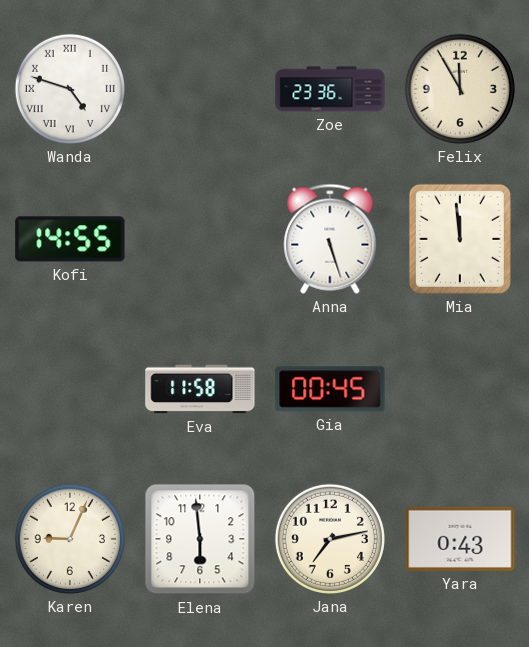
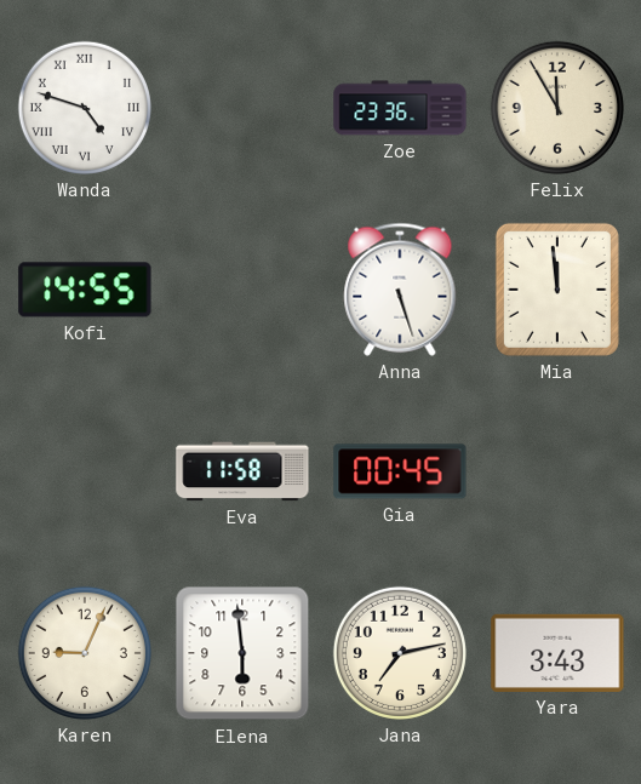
Yara: 0:43 -> 3:43
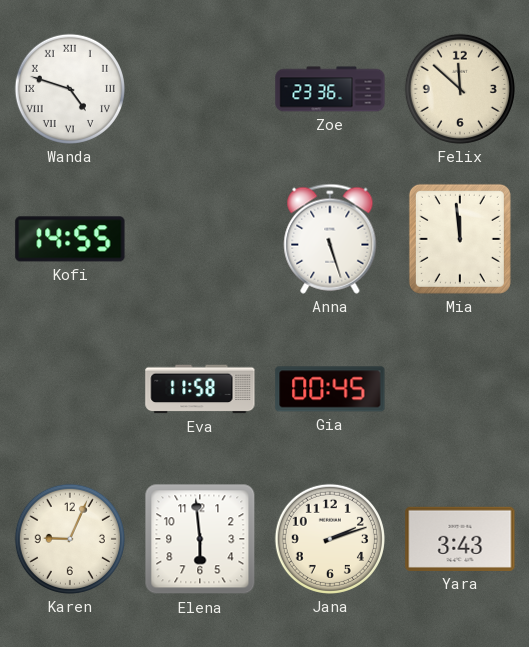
Felix: 11:55 -> 11:52
Jana: 7:13 -> 2:12
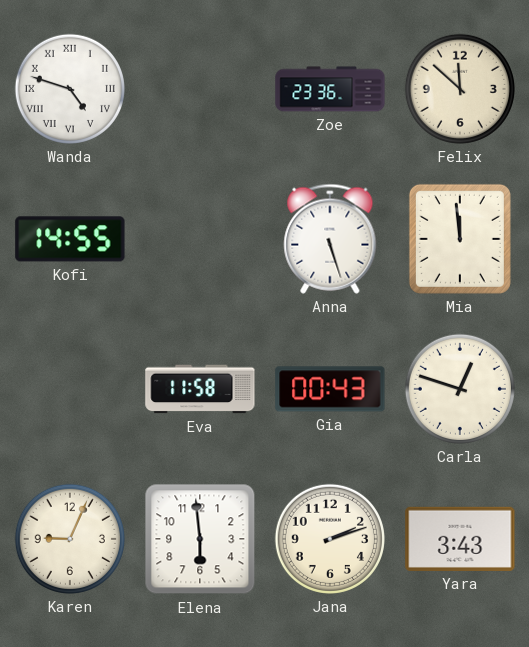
Gia: 00:45 -> 00:43
Carla: none -> 12:48
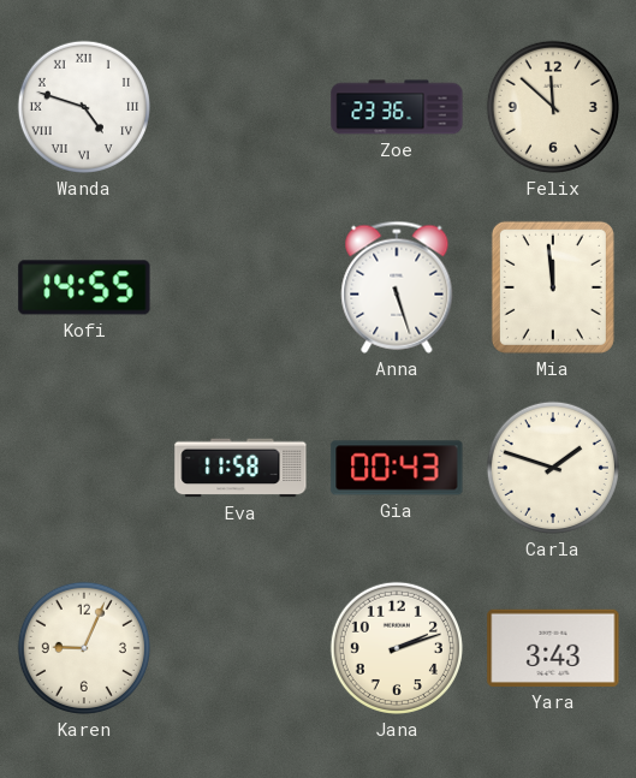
Carla: 12:48 -> 1:48
Elena: 5:59 -> none
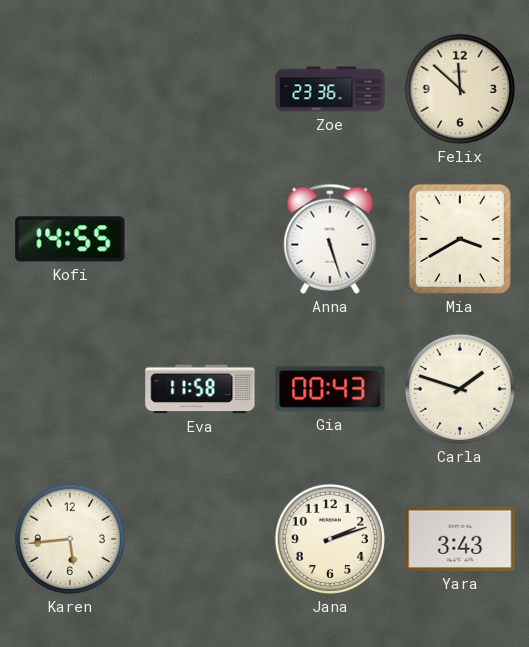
Wanda: 4:48 -> none
Mia: 11:59 -> 3:40
Karen: 9:04 -> 5:44
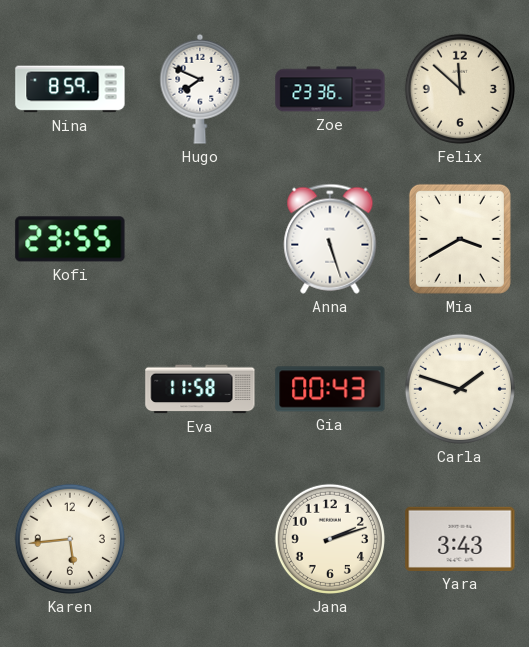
Nina: none -> 8:59
Hugo: none -> 7:49
Kofi: 14:55 -> 23:55
